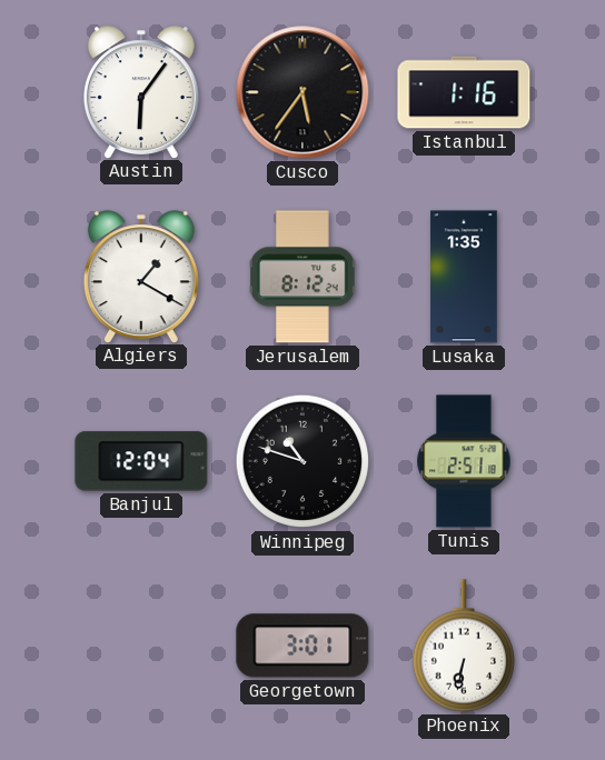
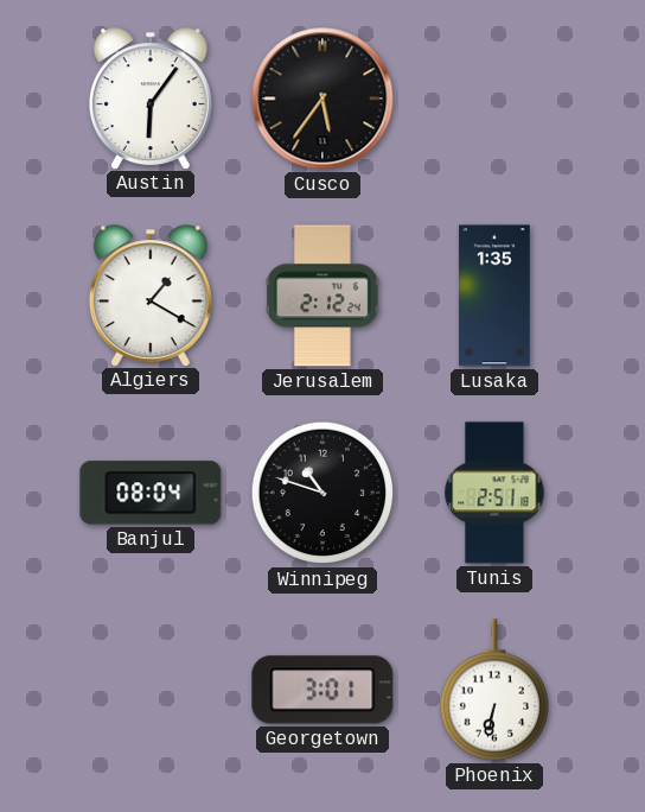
Istanbul: 1:16 -> none
Jerusalem: 8:12 -> 2:12
Banjul: 12:04 -> 08:04
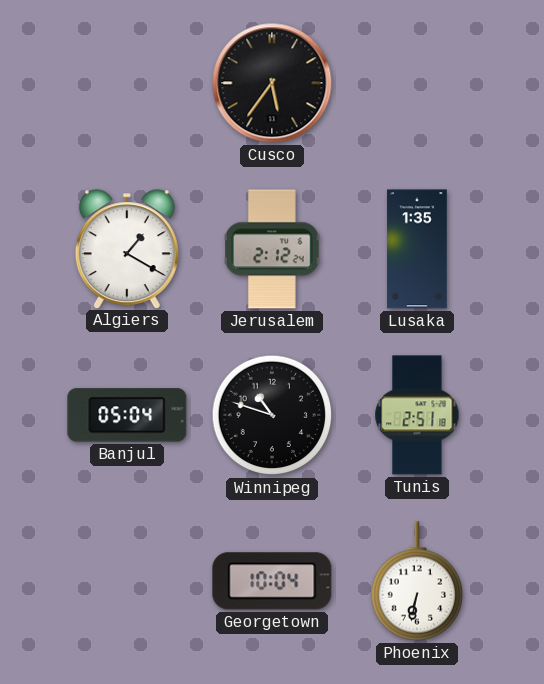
Austin: 6:06 -> none
Banjul: 08:04 -> 05:04
Georgetown: 3:01 -> 10:04
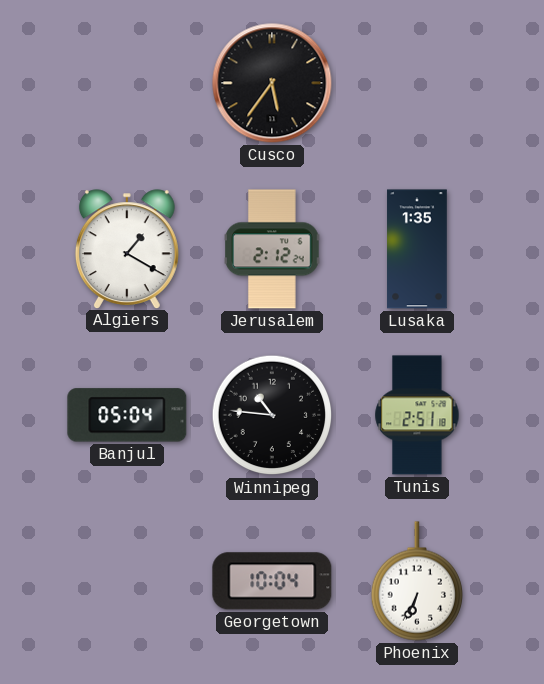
Winnipeg: 10:48 -> 10:46
Phoenix: 6:32 -> 6:34
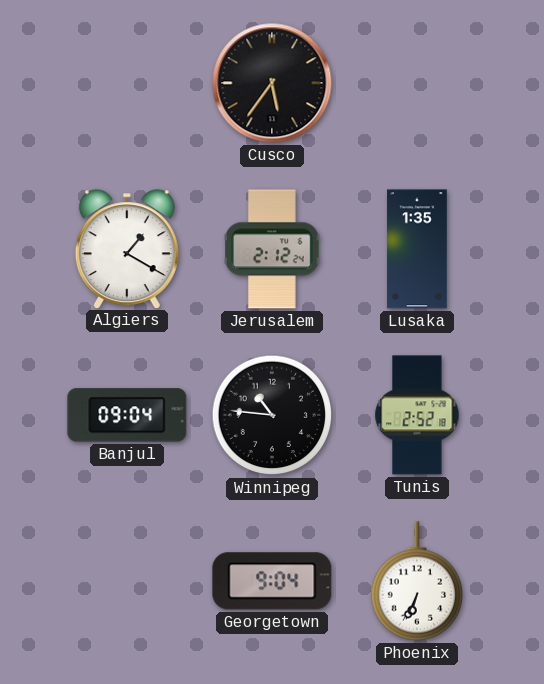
Banjul: 05:04 -> 09:04
Tunis: 2:51 -> 2:52
Georgetown: 10:04 -> 9:04
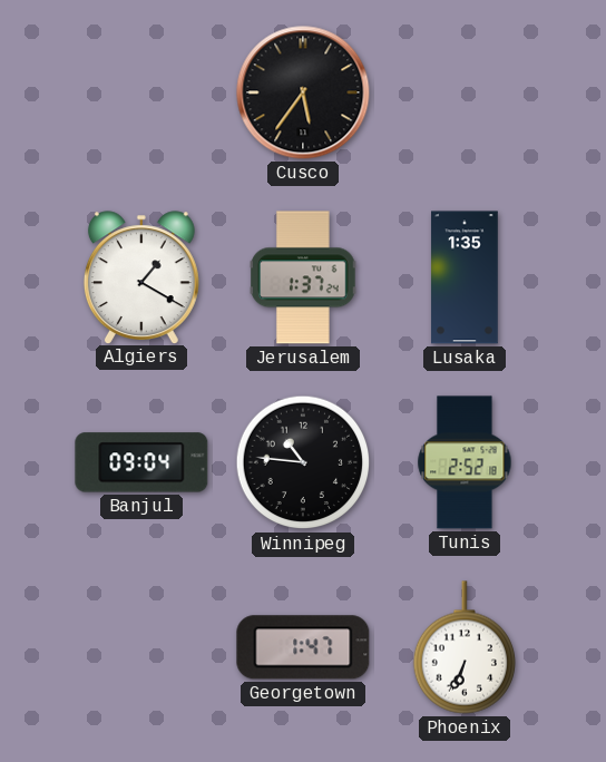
Jerusalem: 2:12 -> 1:37
Georgetown: 9:04 -> 1:47
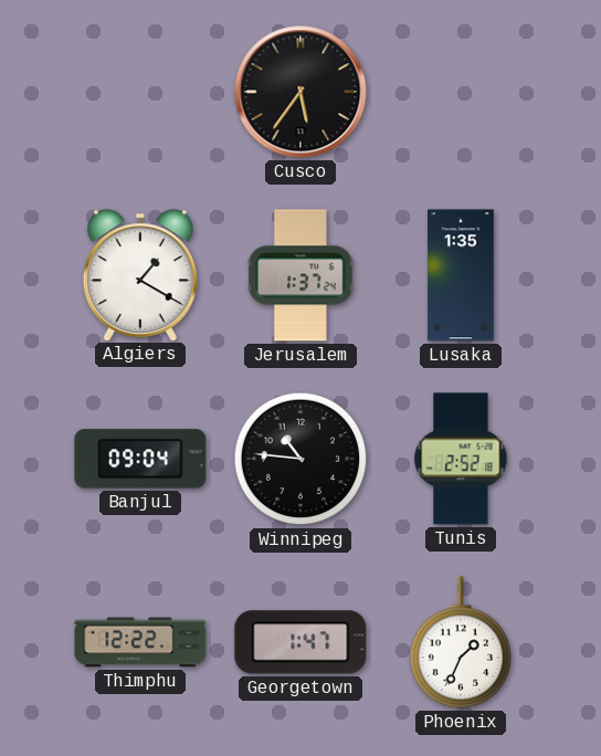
Thimphu: none -> 12:22
Phoenix: 6:34 -> 1:34
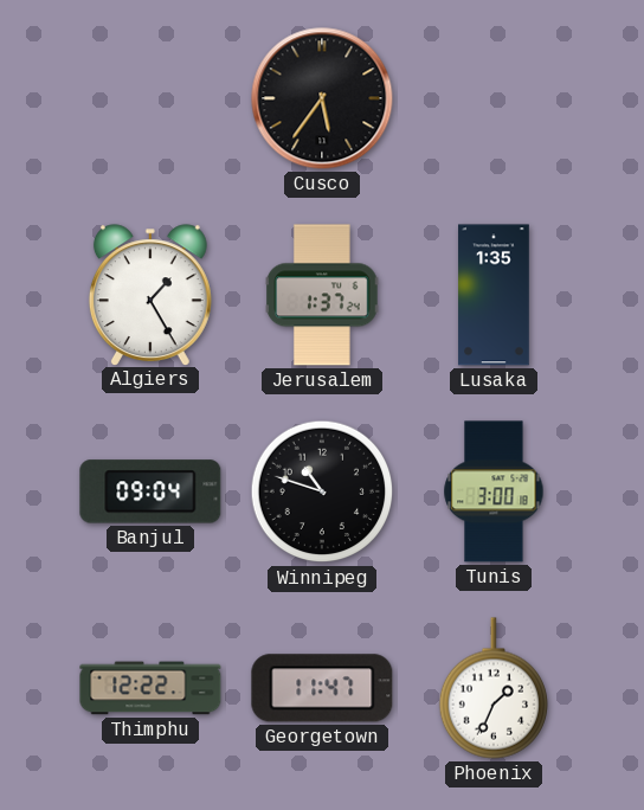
Algiers: 1:20 -> 1:25
Winnipeg: 10:46 -> 10:48
Tunis: 2:52 -> 3:00
Georgetown: 1:47 -> 11:47
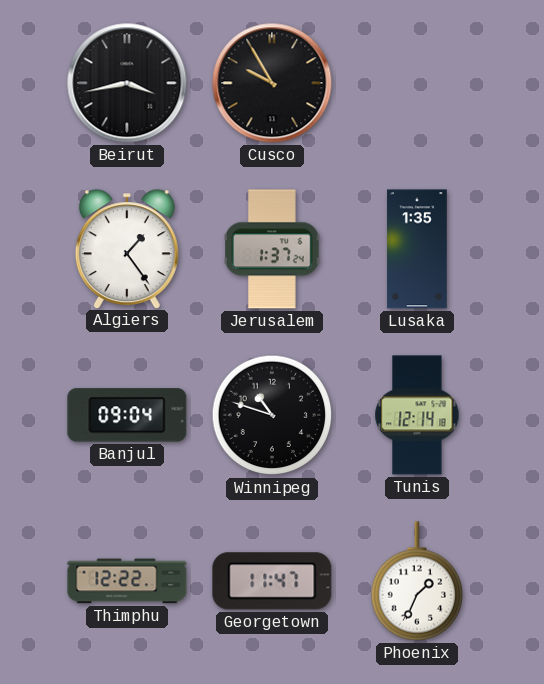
Beirut: none -> 3:43
Cusco: 5:36 -> 9:55
Algiers: 1:25 -> 1:24
Tunis: 3:00 -> 12:14
